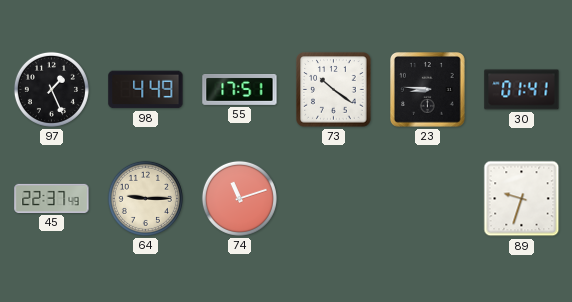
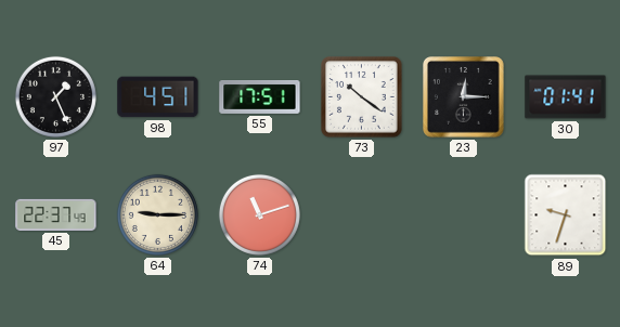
98: 4:49 -> 4:51
23: 8:46 -> 12:15
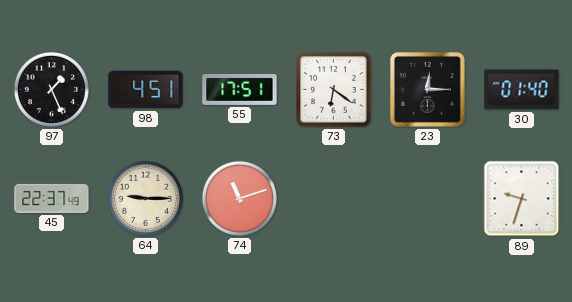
73: 10:21 -> 6:21
30: 01:41 -> 01:40
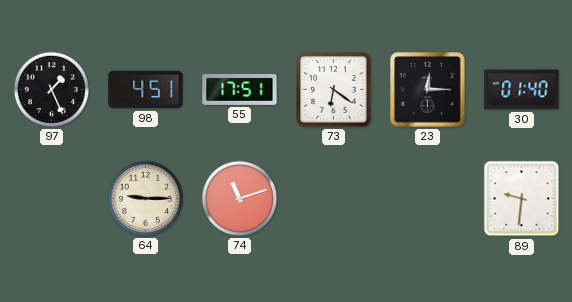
45: 22:37 -> none
89: 9:33 -> 9:31
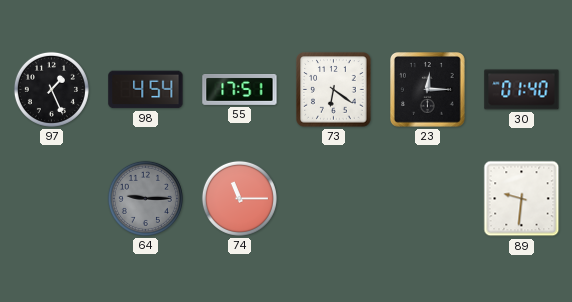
98: 4:51 -> 4:54
64 dial: cream -> grey
74: 11:12 -> 11:15
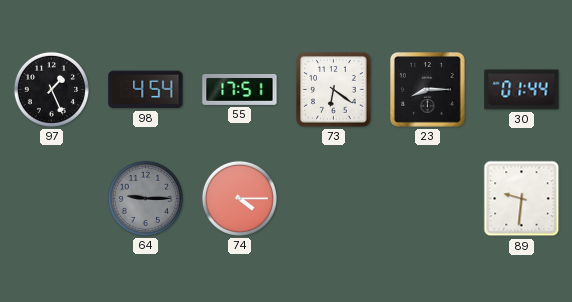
23: 12:15 -> 8:15
30: 01:40 -> 01:44
74: 11:15 -> 4:15
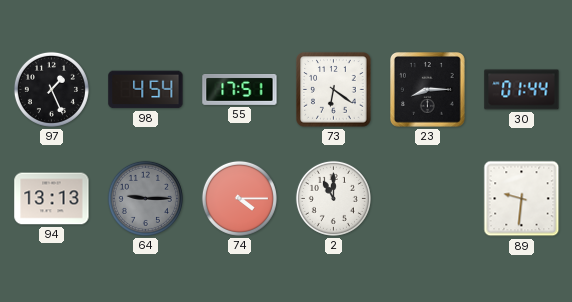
94: none -> 13:13
2: none -> 11:00
